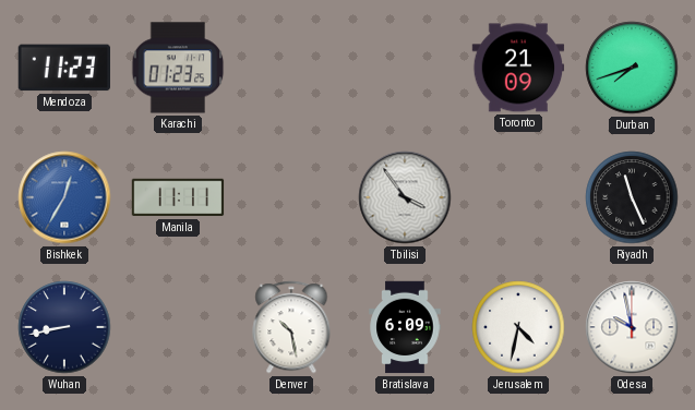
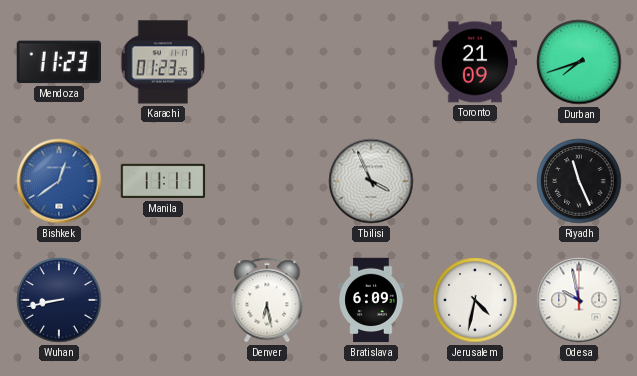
Bishkek: 12:35 -> 12:39
Tbilisi: 3:54 -> 3:56
Denver: 10:28 -> 6:28
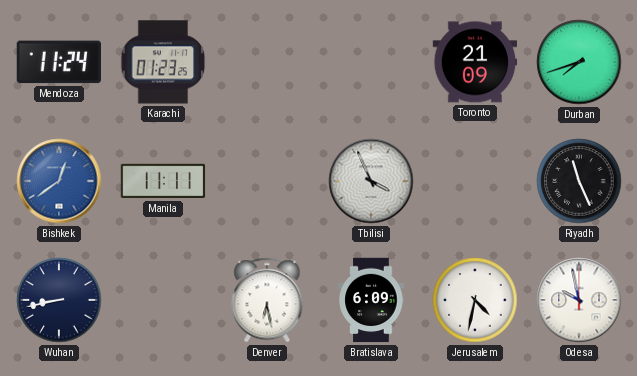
Mendoza: 11:23 -> 11:24
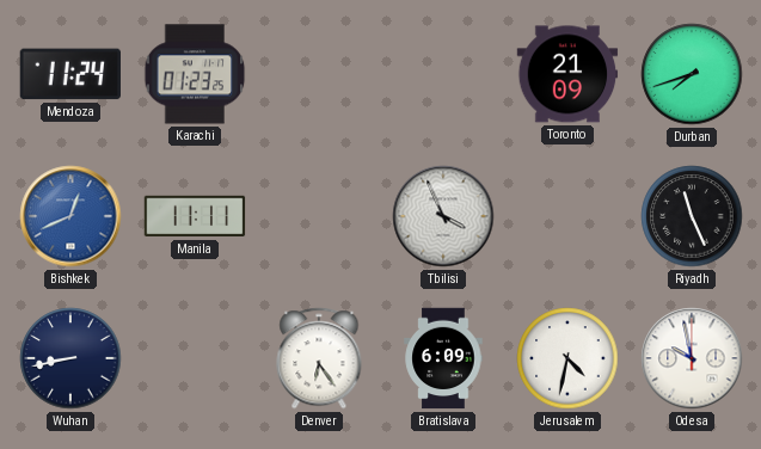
Bishkek: 12:39 -> 12:41
Denver: 6:28 -> 6:24
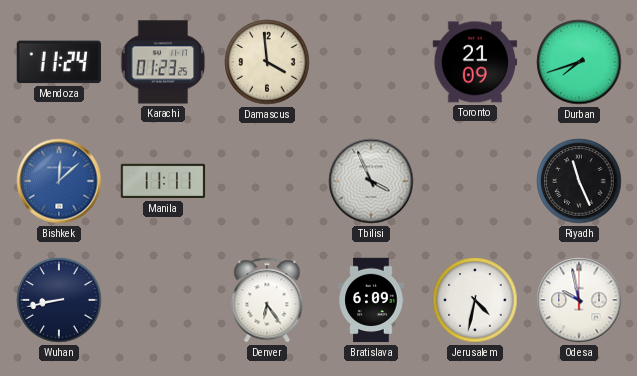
Damascus: none -> 3:59
Bishkek: 12:41 -> 12:08
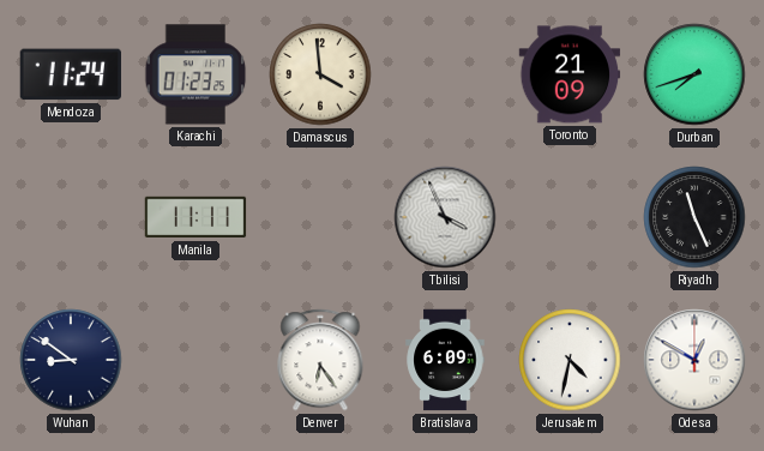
Bishkek: 12:08 -> none
Wuhan: 8:43 -> 8:51
Odesa: 9:58 -> 12:50
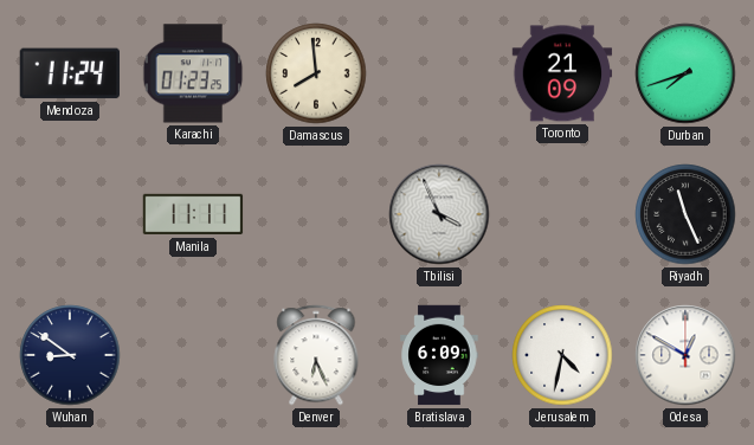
Damascus: 3:59 -> 7:59
Denver: 6:24 -> 6:26
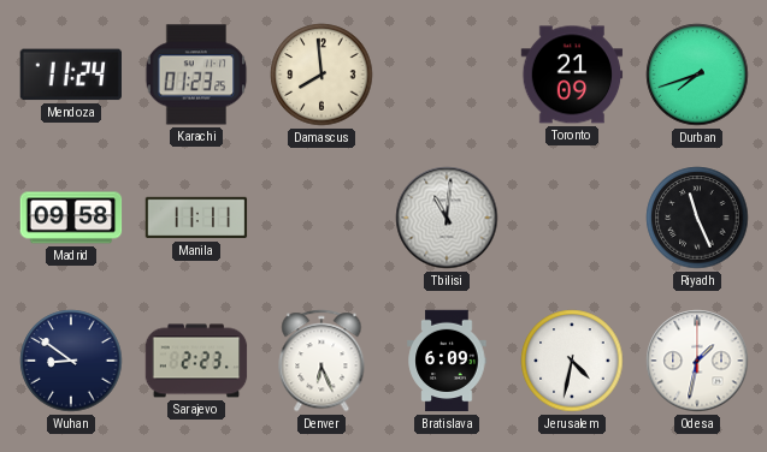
Madrid: none -> 09:58
Tbilisi: 3:56 -> 11:01
Sarajevo: none -> 2:23
Odesa: 12:50 -> 1:32
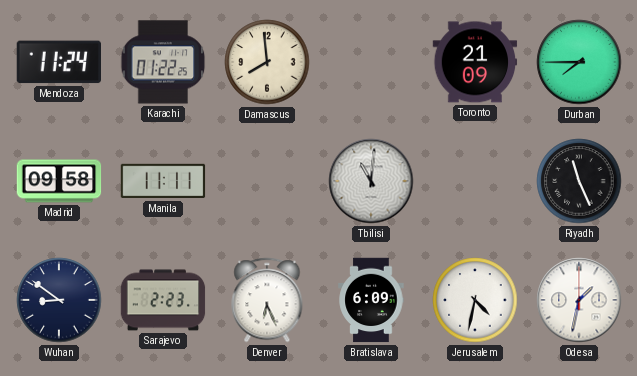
Karachi: 01:23 -> 01:22
Durban: 7:42 -> 7:45
